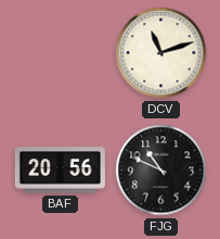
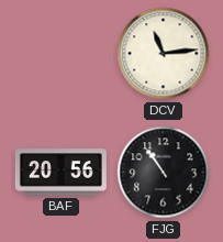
DCV: 11:12 -> 11:14
FJG: 10:49 -> 10:54
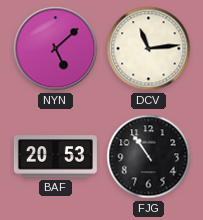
NYN: none -> 5:08
BAF: 20:56 -> 20:53
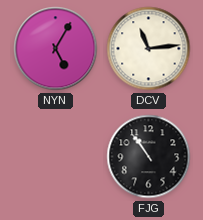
NYN: 5:08 -> 5:05
BAF: 20:53 -> none
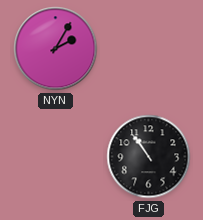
NYN: 5:05 -> 2:05
DCV: 11:14 -> none
